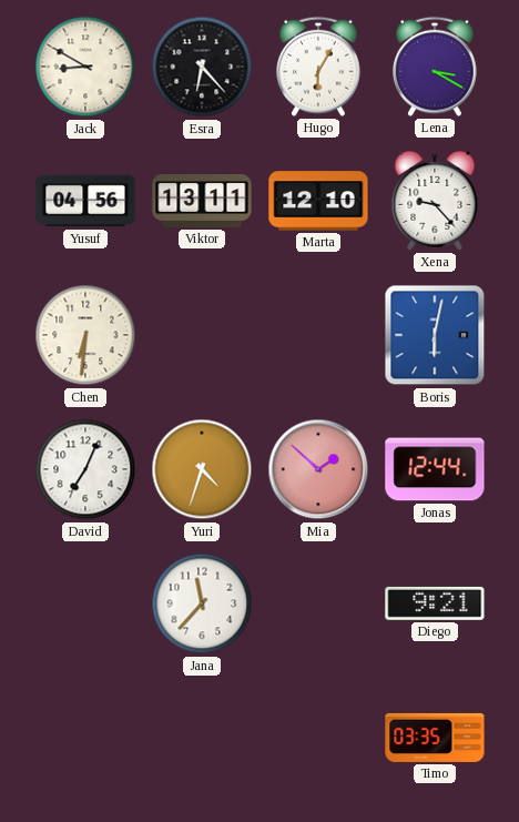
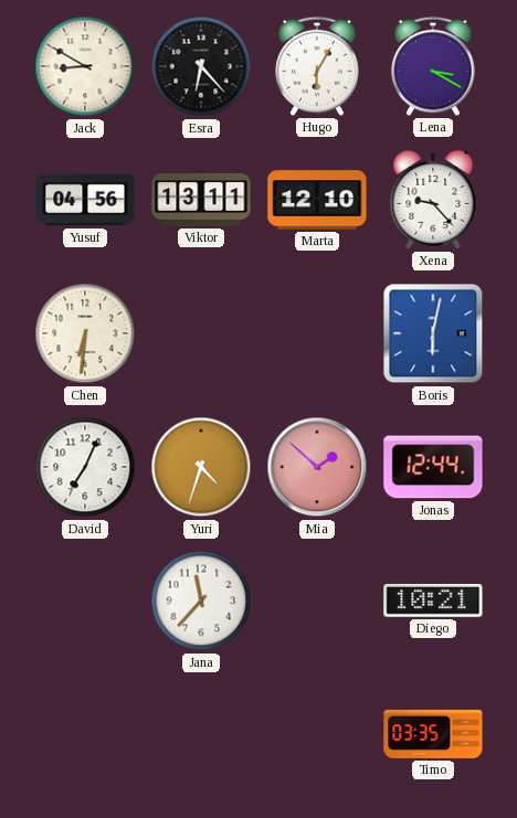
Diego: 9:21 -> 10:21
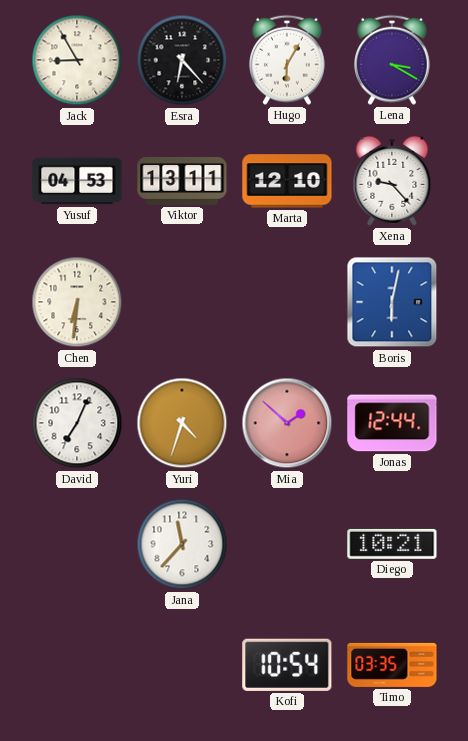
Jack: 8:50 -> 8:55
Yusuf: 04:56 -> 04:53
Kofi: none -> 10:54
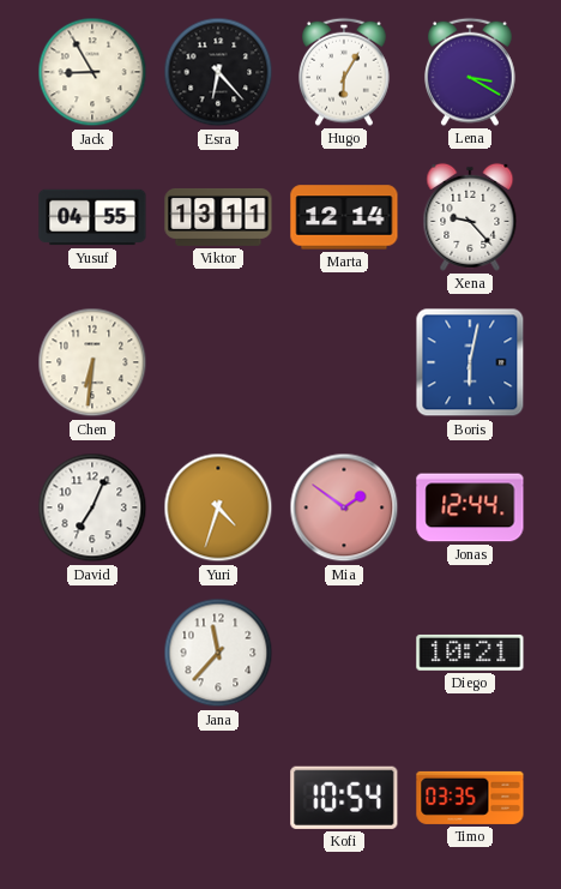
Yusuf: 04:53 -> 04:55
Marta: 12:10 -> 12:14
Mia: 1:52 -> 1:51
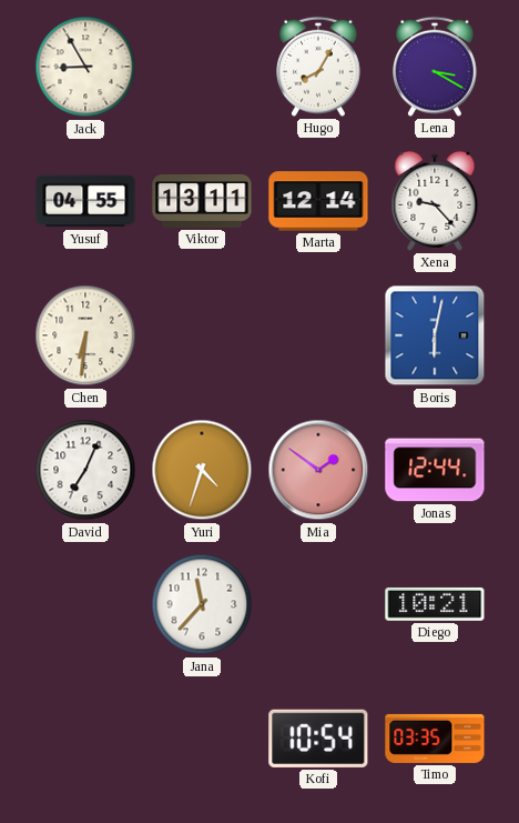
Esra: 6:23 -> none
Hugo: 6:05 -> 8:05
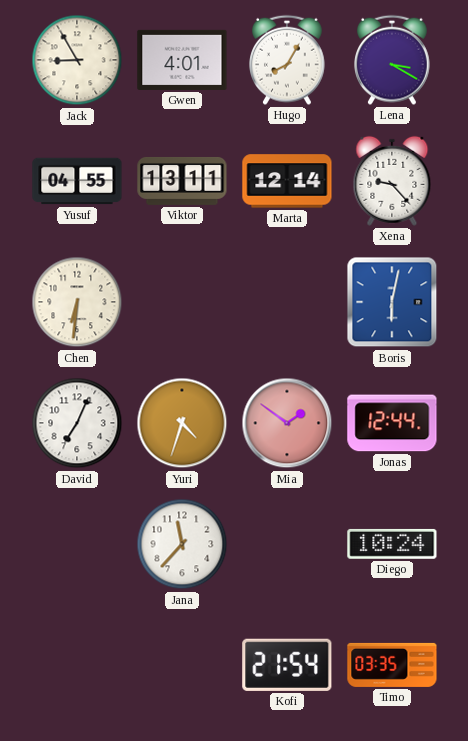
Gwen: none -> 4:01
Diego: 10:21 -> 10:24
Kofi: 10:54 -> 21:54
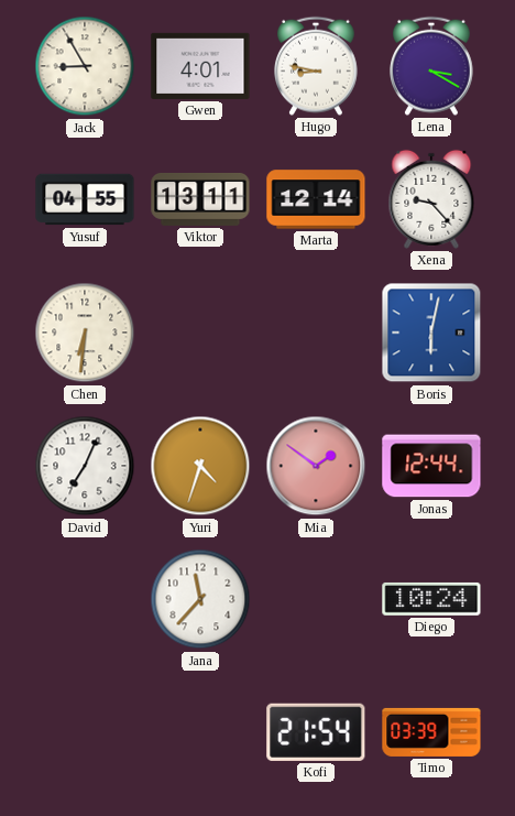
Hugo: 8:05 -> 8:47
Timo: 03:35 -> 03:39
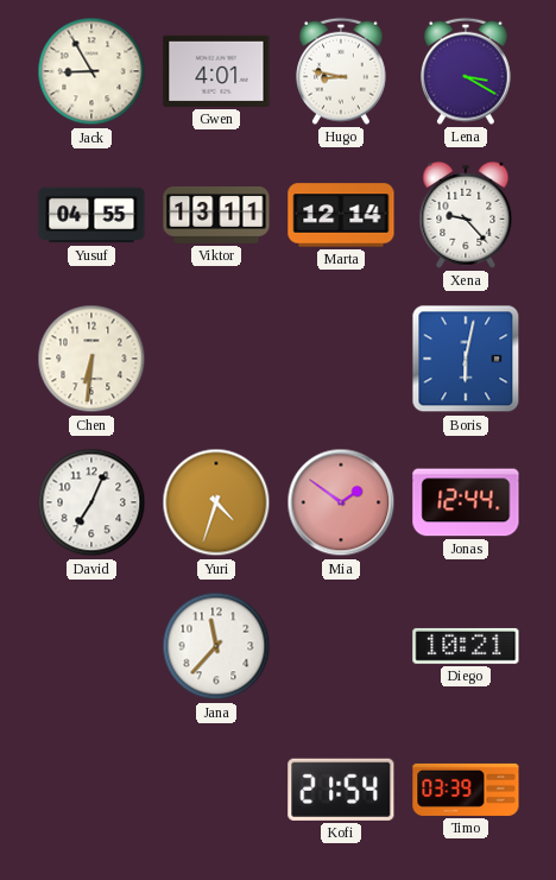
Diego: 10:24 -> 10:21
